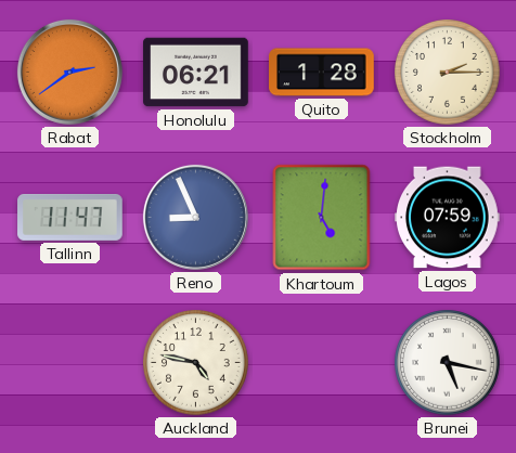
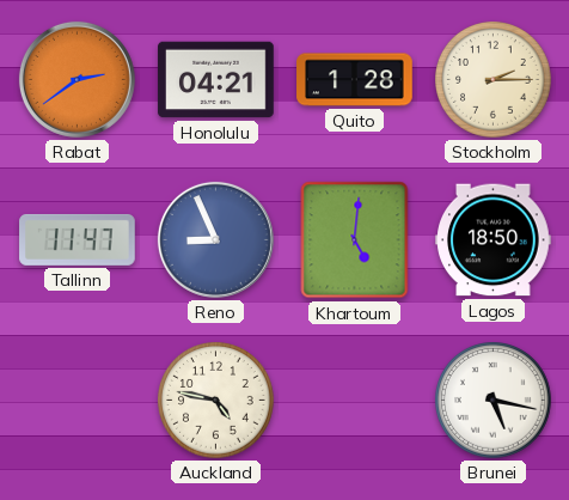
Honolulu: 06:21 -> 04:21
Lagos: 07:59 -> 18:50
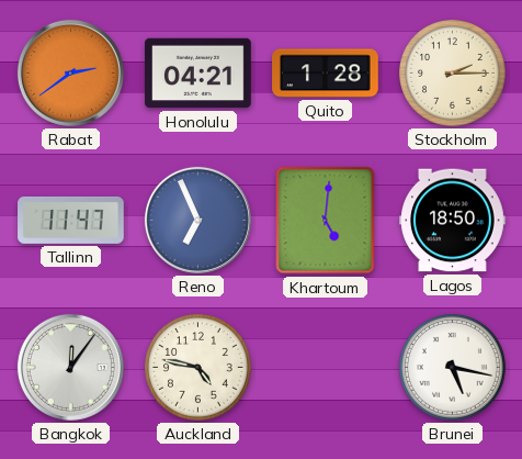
Reno: 8:56 -> 6:56
Bangkok: none -> 12:06
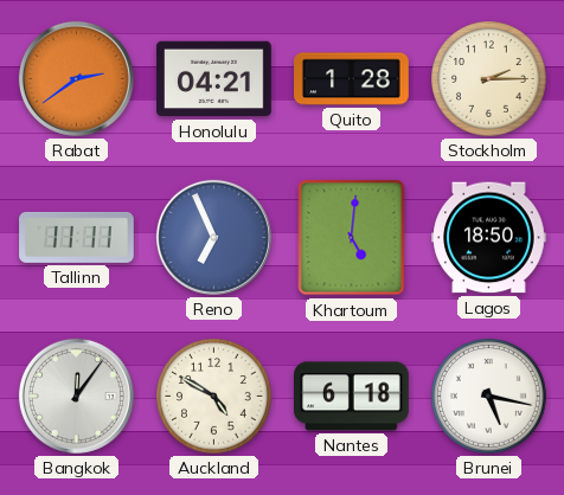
Tallinn: 11:47 -> 11:11
Auckland: 4:47 -> 4:50
Nantes: none -> 6:18
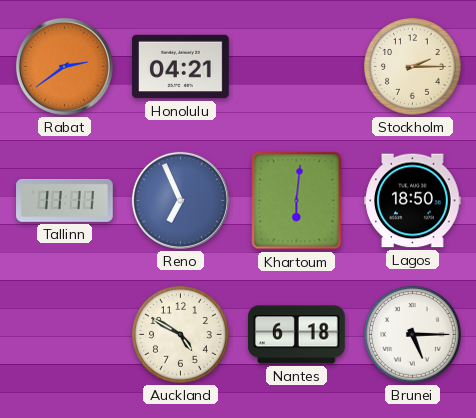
Quito: 1:28 -> none
Khartoum: 5:01 -> 6:01
Bangkok: 12:06 -> none
Brunei: 5:17 -> 5:15
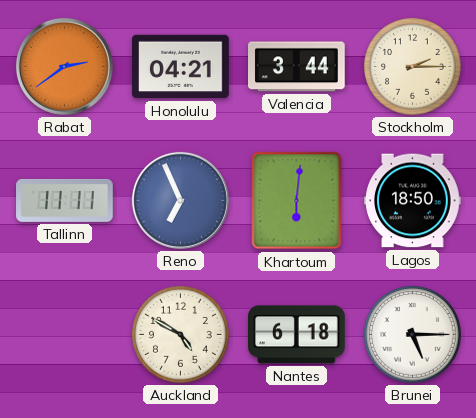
Valencia: none -> 3:44
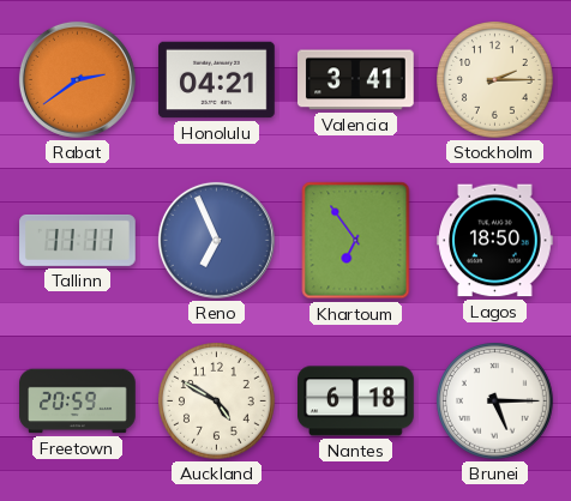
Valencia: 3:44 -> 3:41
Khartoum: 6:01 -> 6:54
Freetown: none -> 20:59
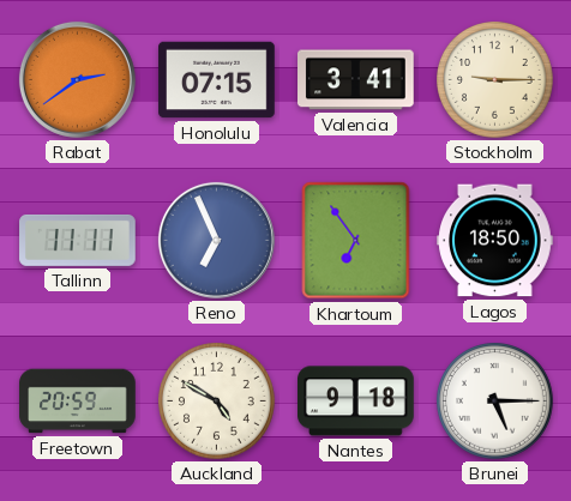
Honolulu: 04:21 -> 07:15
Stockholm: 2:15 -> 9:15
Nantes: 6:18 -> 9:18
